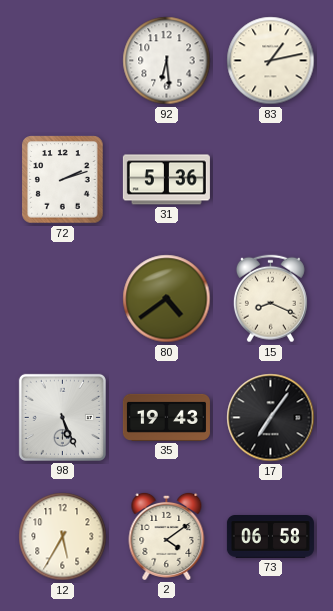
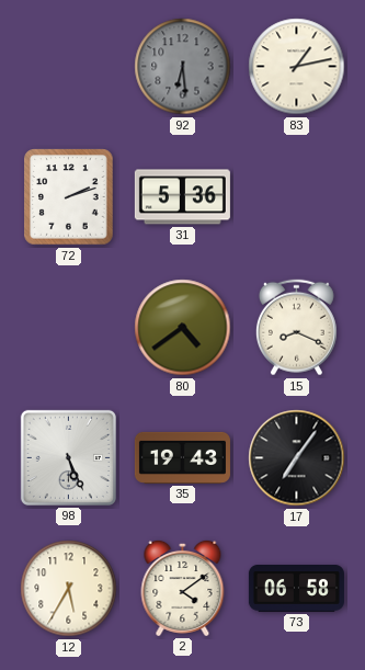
92 dial: white -> grey
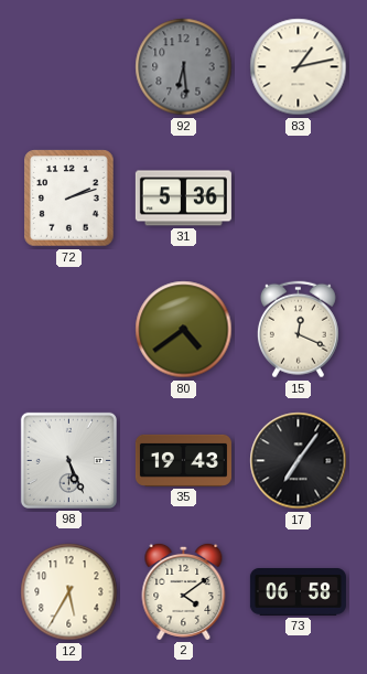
15: 8:19 -> 12:19
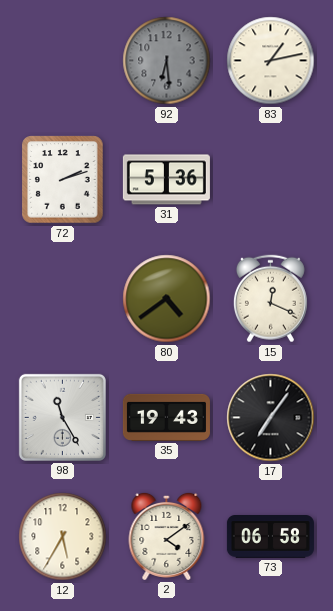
98: 5:26 -> 11:25
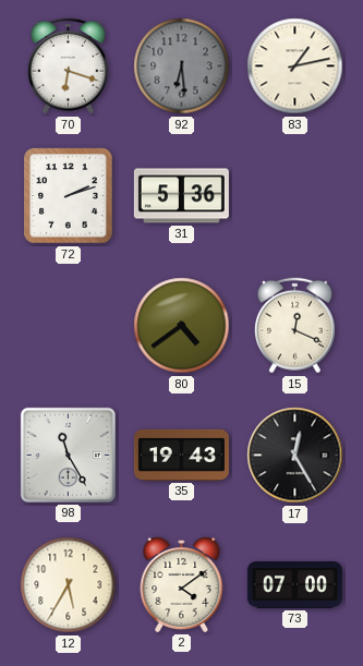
70: none -> 6:18
17: 7:06 -> 12:25
73: 06:58 -> 07:00
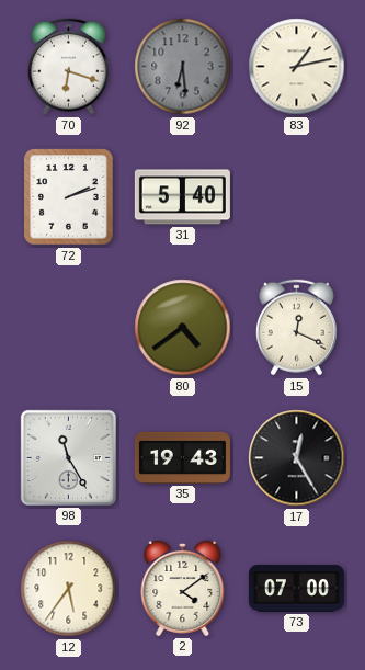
31: 5:36 -> 5:40
12: 5:35 -> 5:36
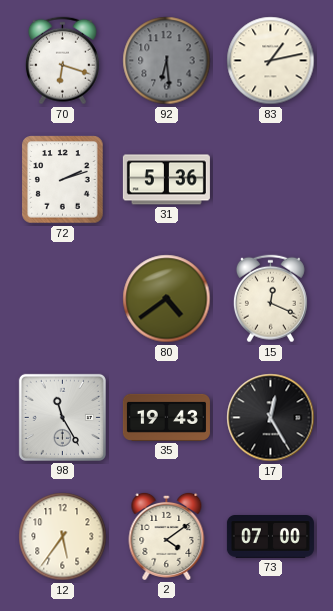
31: 5:40 -> 5:36
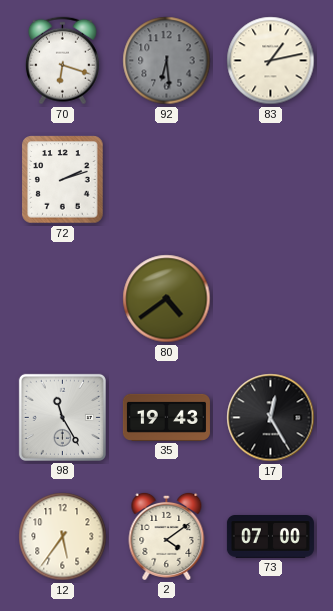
31: 5:36 -> none
15: 12:19 -> none
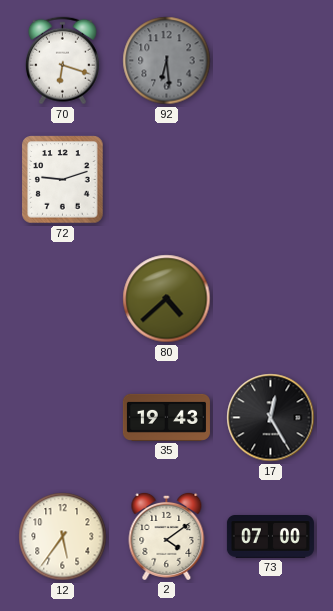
83: 1:13 -> none
72: 2:12 -> 9:12
80: 4:39 -> 4:38
98: 11:25 -> none
